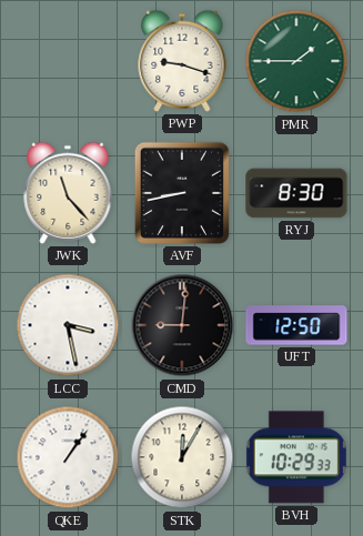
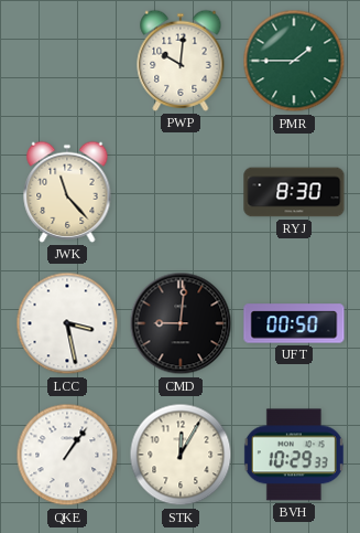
PWP: 9:18 -> 10:01
AVF: 8:43 -> none
UFT: 12:50 -> 00:50
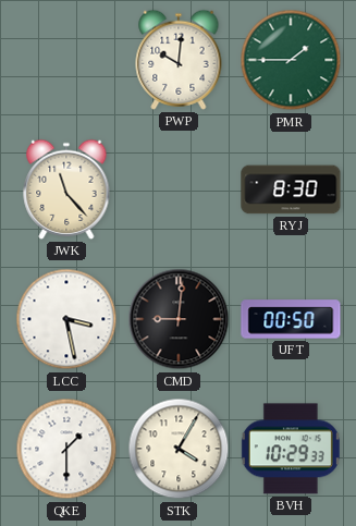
QKE: 1:06 -> 1:30
STK: 12:05 -> 4:05
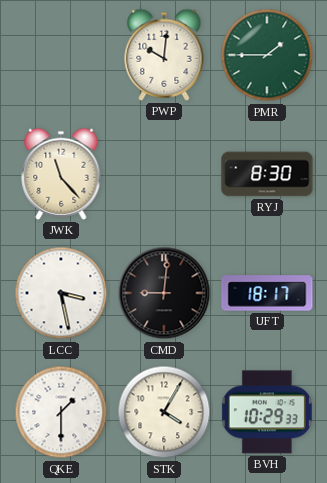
UFT: 00:50 -> 18:17
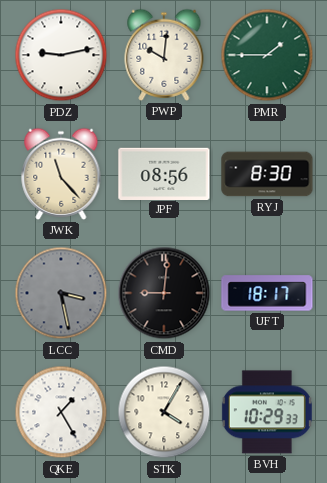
PDZ: none -> 9:13
JPF: none -> 08:56
LCC dial: white -> grey
QKE: 1:30 -> 1:25
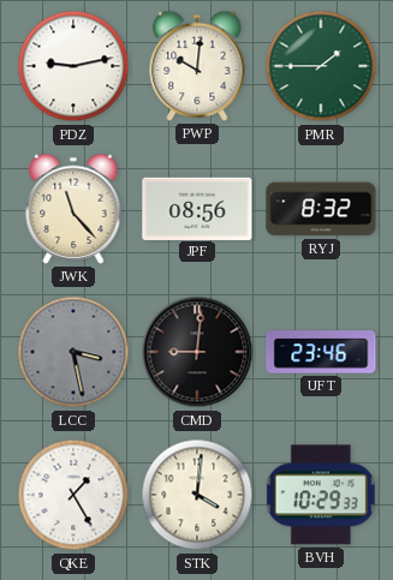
RYJ: 8:30 -> 8:32
UFT: 18:17 -> 23:46
STK: 4:05 -> 4:01
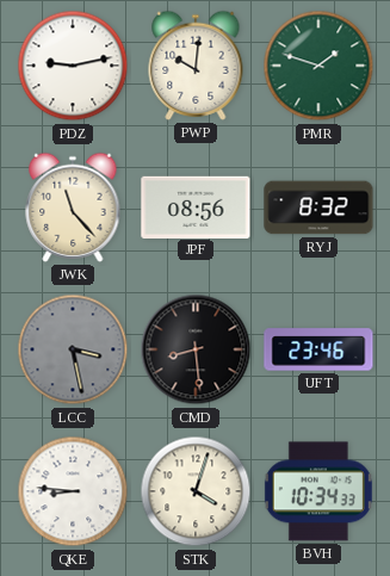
PMR: 1:45 -> 1:48
CMD: 9:01 -> 8:29
QKE: 1:25 -> 8:46
STK: 4:01 -> 4:03
BVH: 10:29 -> 10:34
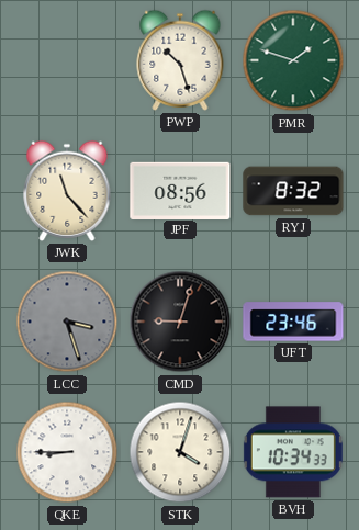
PDZ: 9:13 -> none
PWP: 10:01 -> 10:27
LCC: 3:28 -> 3:27
CMD: 8:29 -> 9:03
QKE: 8:46 -> 8:45
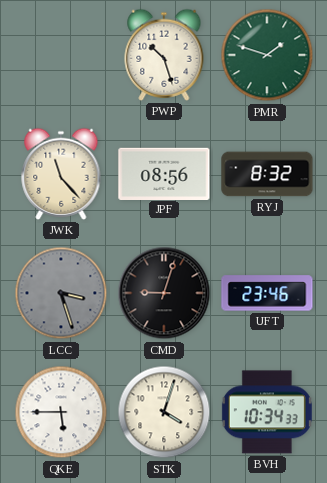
QKE: 8:45 -> 5:45
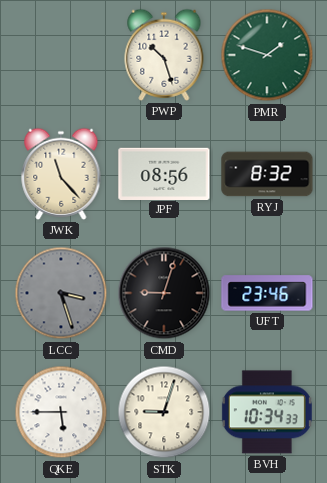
STK: 4:03 -> 9:03
